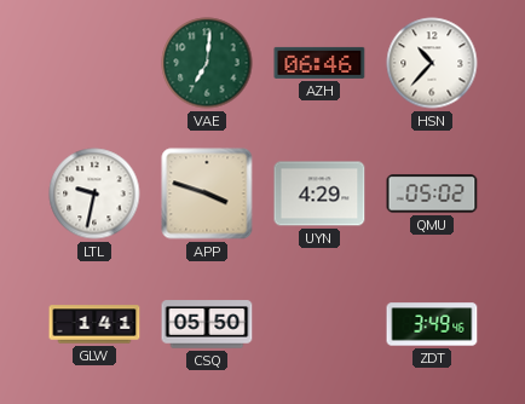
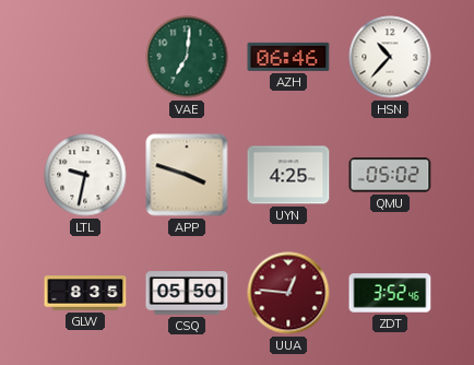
UYN: 4:29 -> 4:25
GLW: 1:41 -> 8:35
UUA: none -> 12:46
ZDT: 3:49 -> 3:52
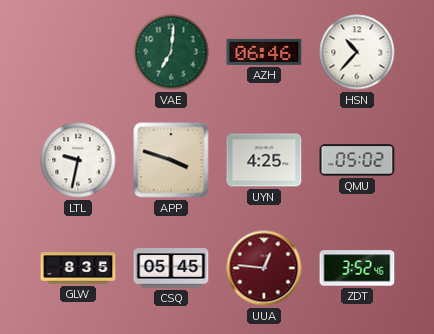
CSQ: 05:50 -> 05:45
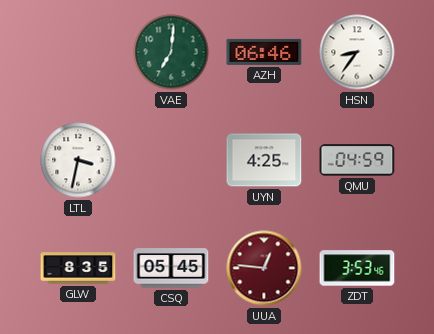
HSN: 10:37 -> 8:36
LTL: 9:32 -> 3:32
APP: 3:48 -> none
QMU: 05:02 -> 04:59
ZDT: 3:52 -> 3:53
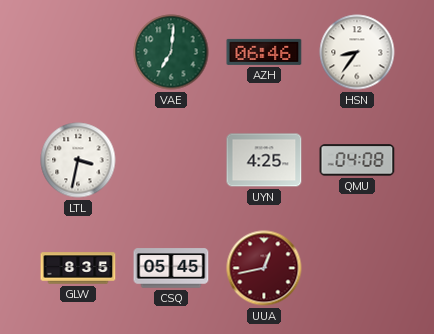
QMU: 04:59 -> 04:08
UUA: 12:46 -> 12:43
ZDT: 3:53 -> none
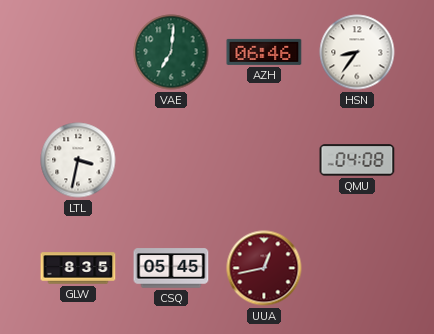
UYN: 4:25 -> none
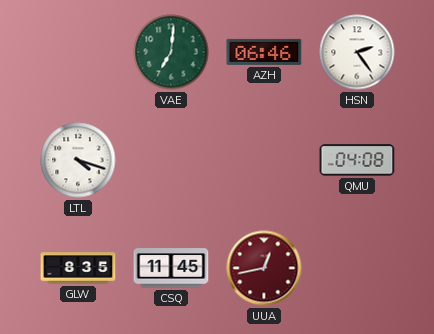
HSN: 8:36 -> 2:24
LTL: 3:32 -> 4:18
CSQ: 05:45 -> 11:45
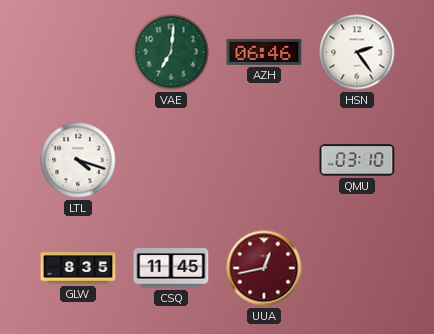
QMU: 04:08 -> 03:10
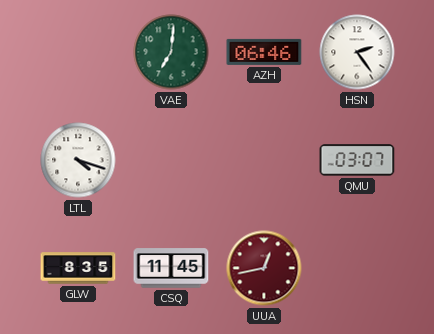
QMU: 03:10 -> 03:07
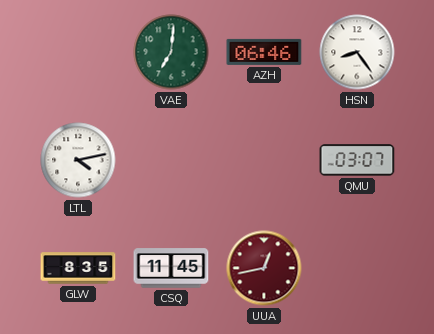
HSN: 2:24 -> 8:24
LTL: 4:18 -> 4:13
